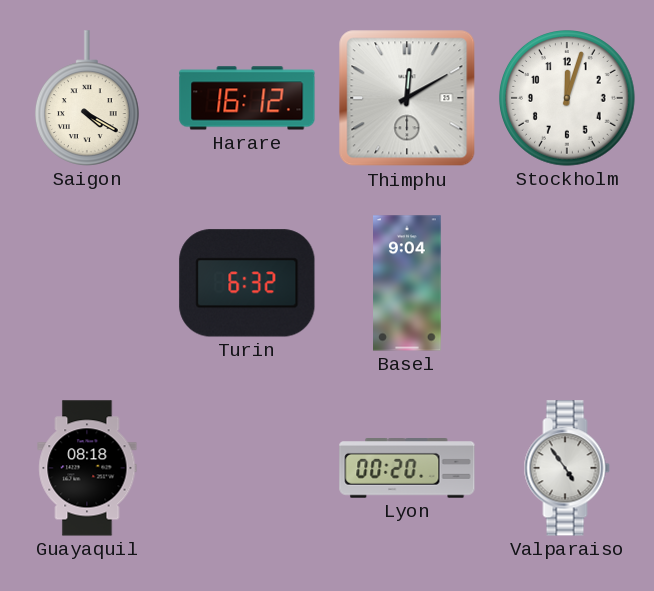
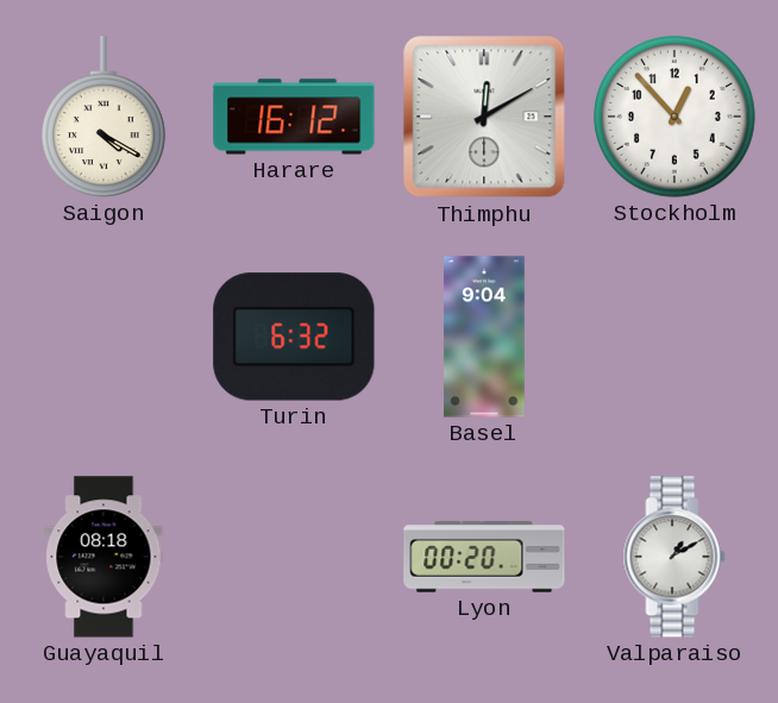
Stockholm: 12:03 -> 12:53
Valparaiso: 4:54 -> 1:10
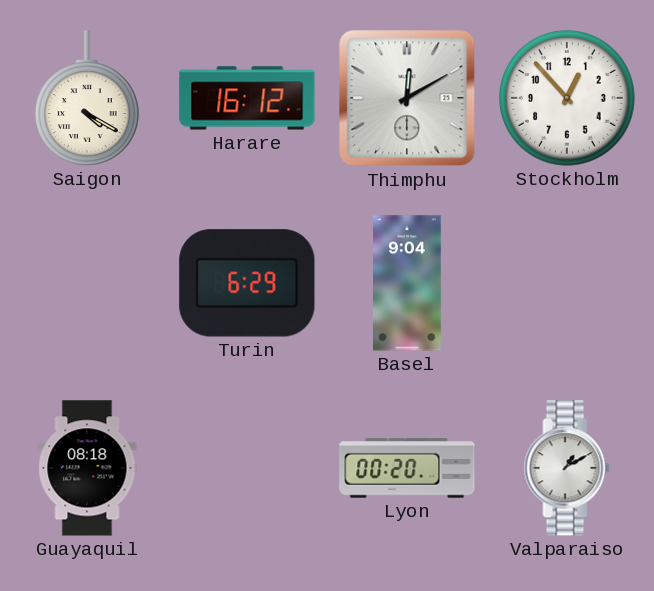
Turin: 6:32 -> 6:29
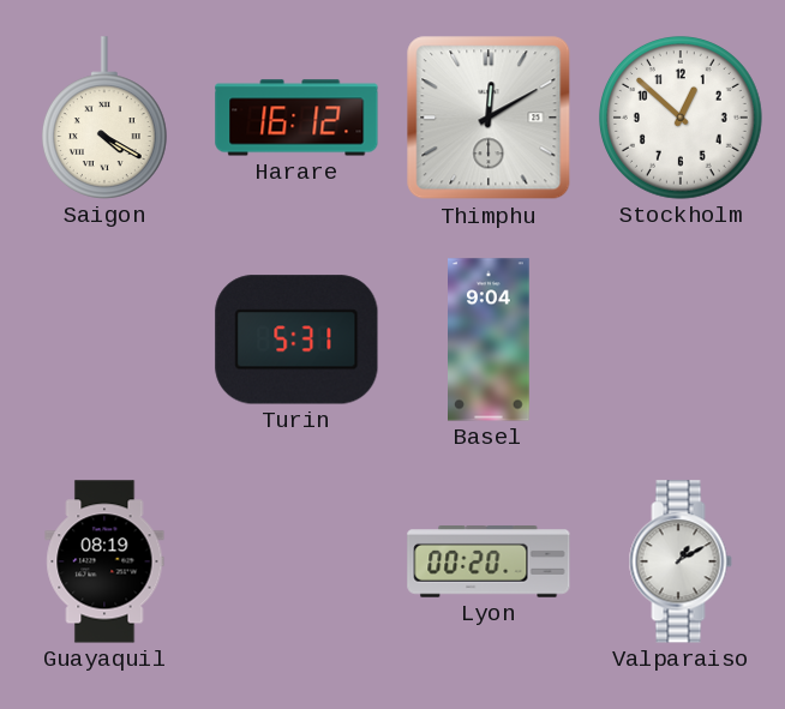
Stockholm: 12:53 -> 12:52
Turin: 6:29 -> 5:31
Guayaquil: 08:18 -> 08:19
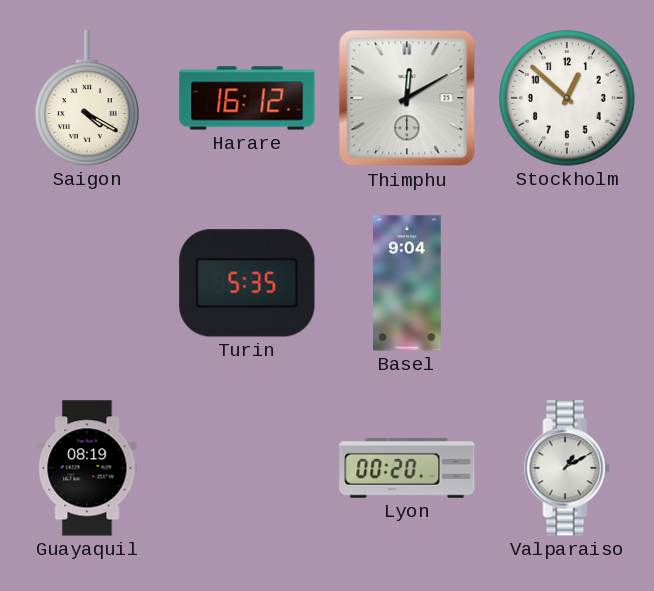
Turin: 5:31 -> 5:35
